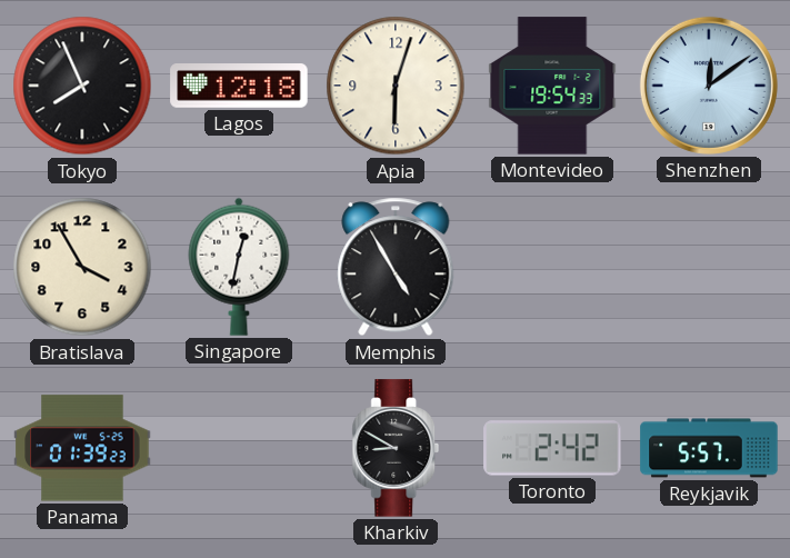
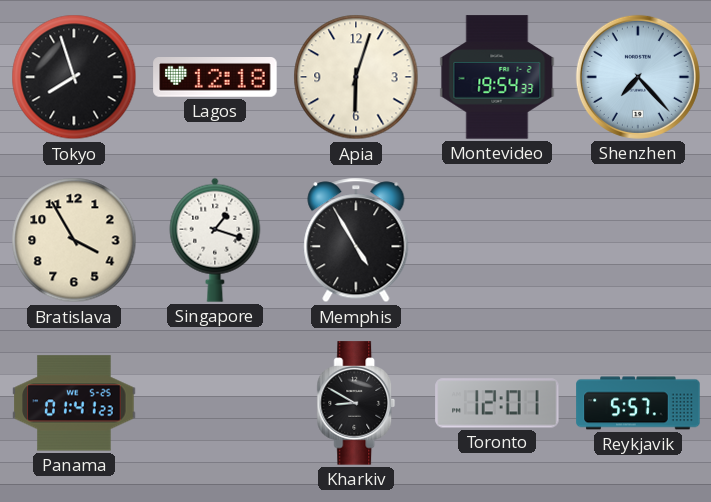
Tokyo: 7:56 -> 7:57
Shenzhen: 12:09 -> 7:23
Singapore: 12:32 -> 1:18
Panama: 01:39 -> 01:41
Toronto: 2:42 -> 12:01
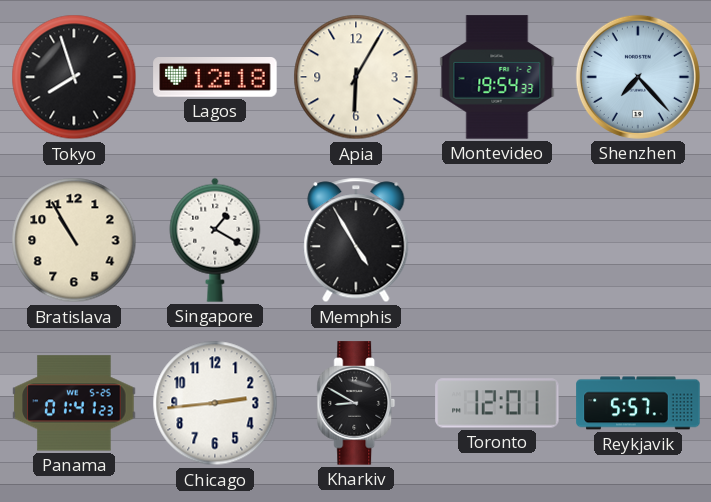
Apia: 6:03 -> 6:05
Bratislava: 3:55 -> 10:55
Singapore: 1:18 -> 1:20
Chicago: none -> 2:44
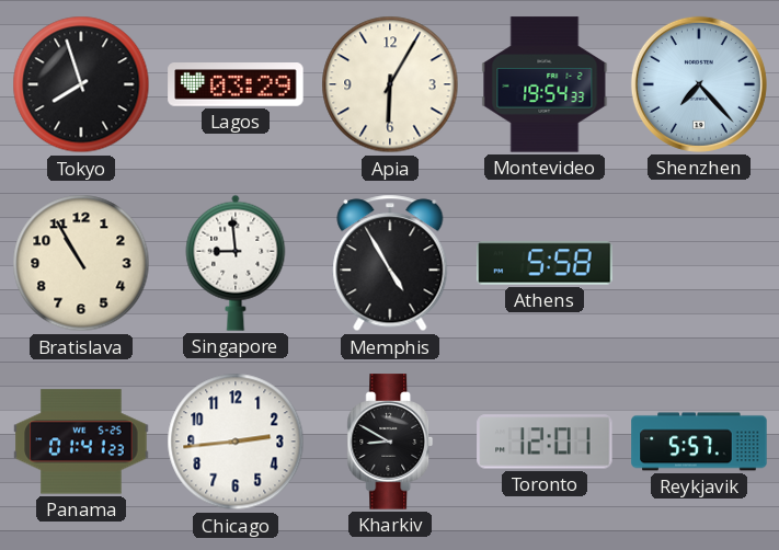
Lagos: 12:18 -> 03:29
Singapore: 1:20 -> 8:59
Athens: none -> 5:58
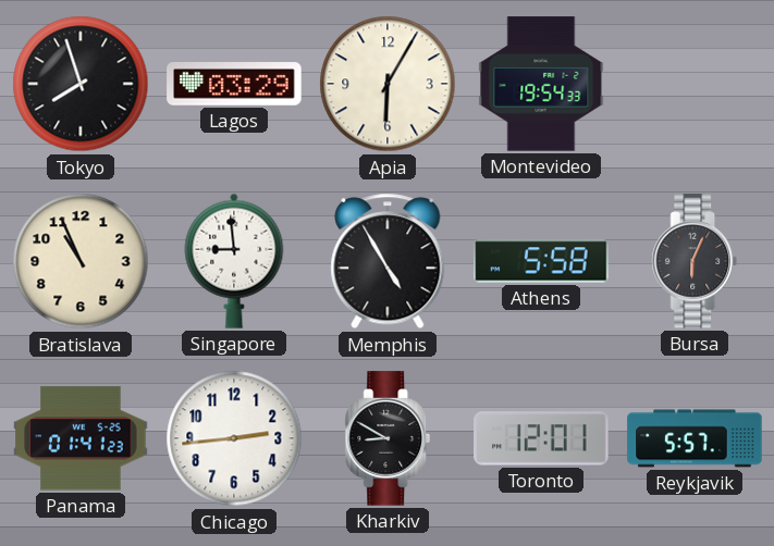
Shenzhen: 7:23 -> none
Bratislava: 10:55 -> 10:56
Bursa: none -> 6:04
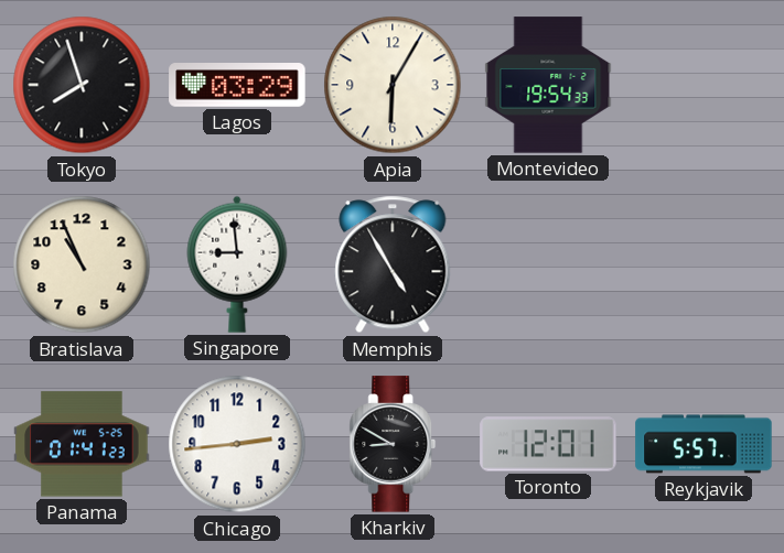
Athens: 5:58 -> none
Bursa: 6:04 -> none
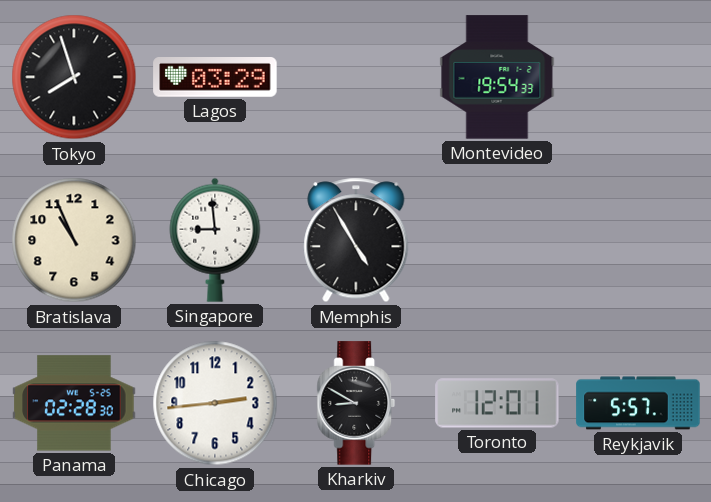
Apia: 6:05 -> none
Panama: 01:41 -> 02:28
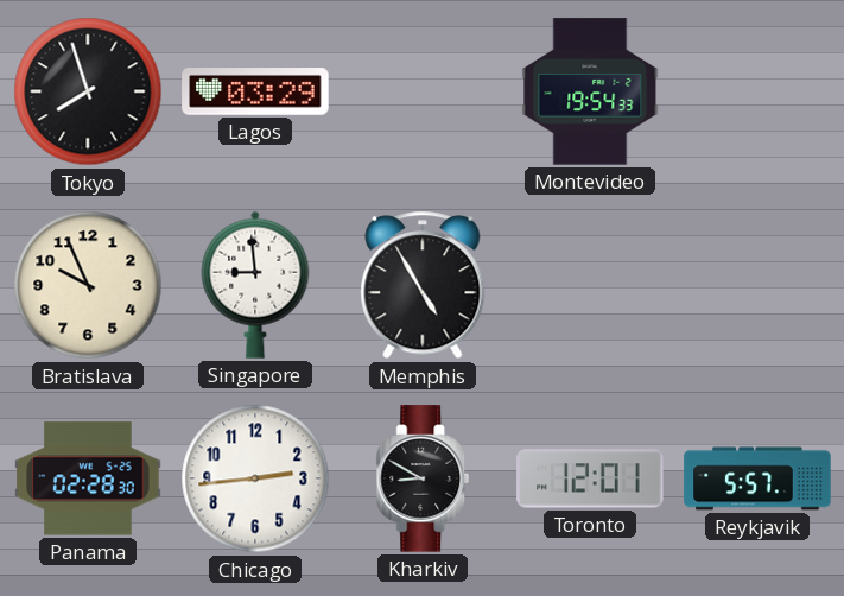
Bratislava: 10:56 -> 9:56
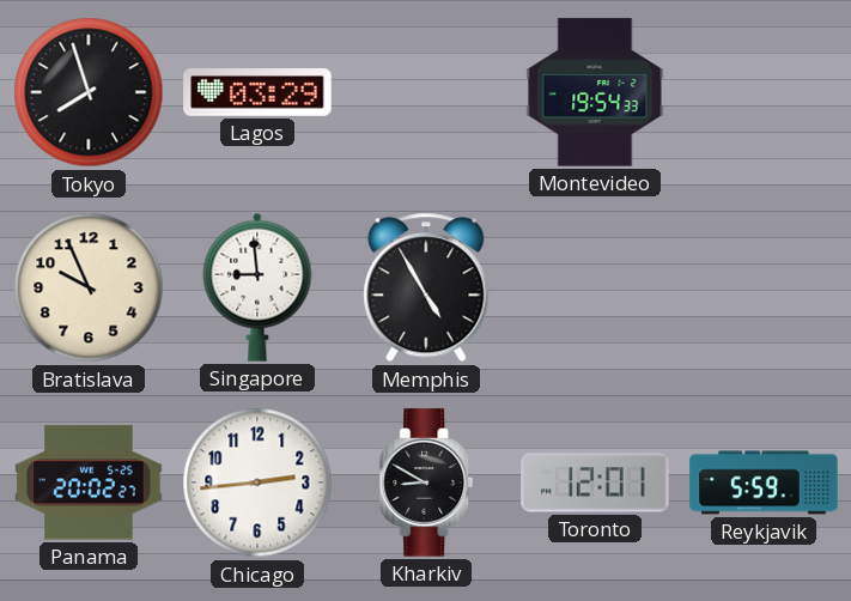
Panama: 02:28 -> 20:02
Reykjavik: 5:57 -> 5:59
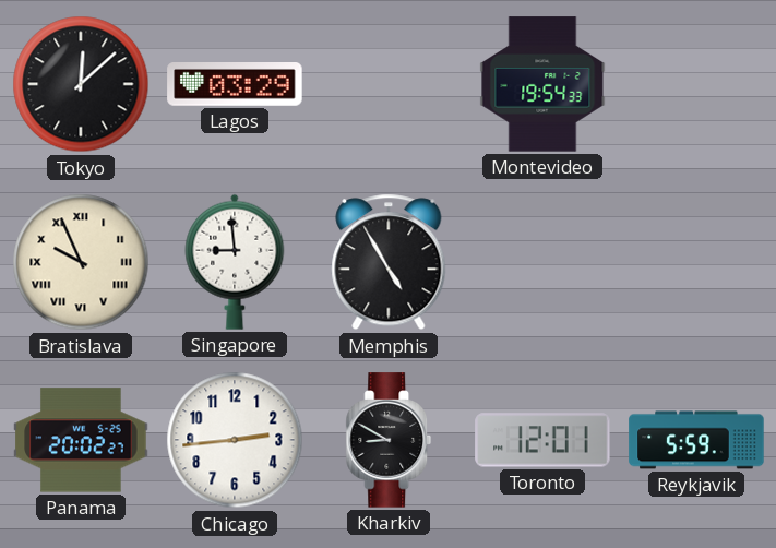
Tokyo: 7:57 -> 12:08
Bratislava numerals: Arabic -> Roman
